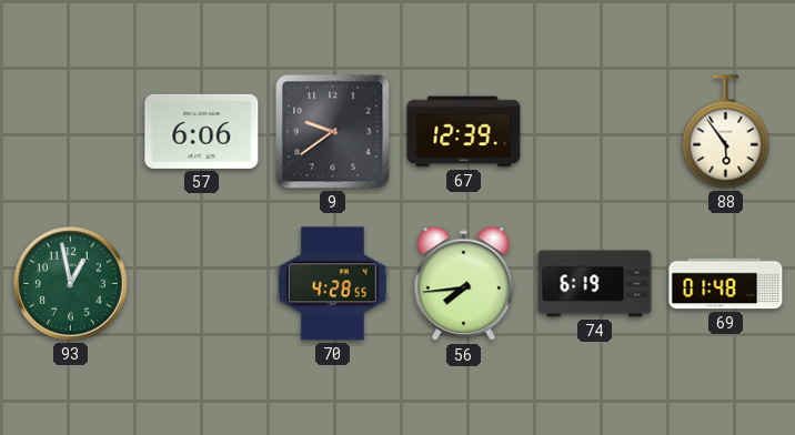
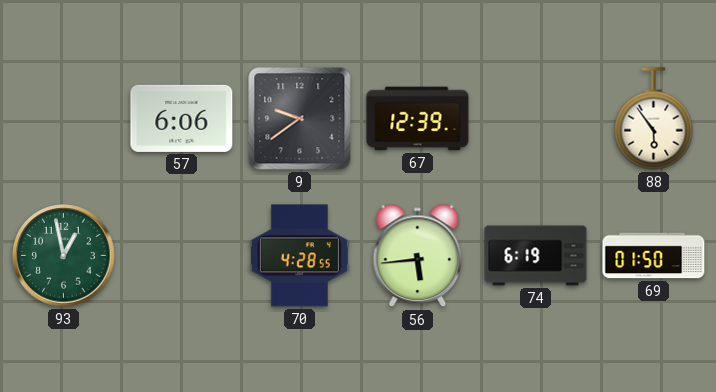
56: 7:44 -> 5:44
69: 01:48 -> 01:50
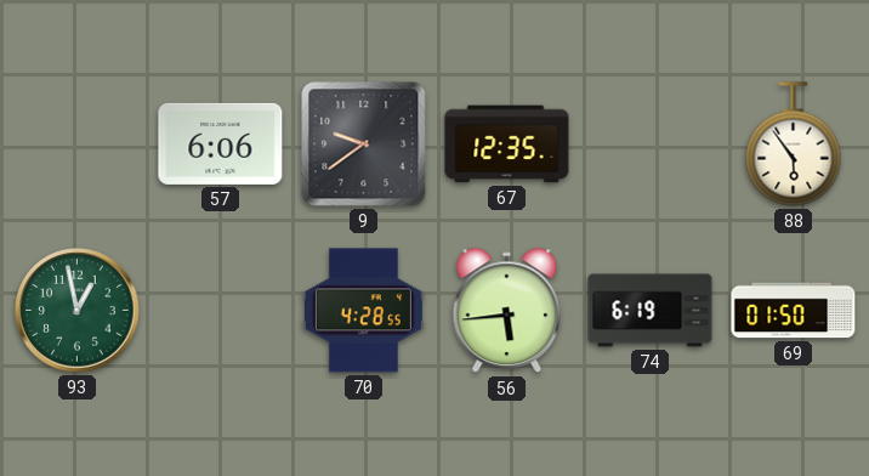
67: 12:39 -> 12:35
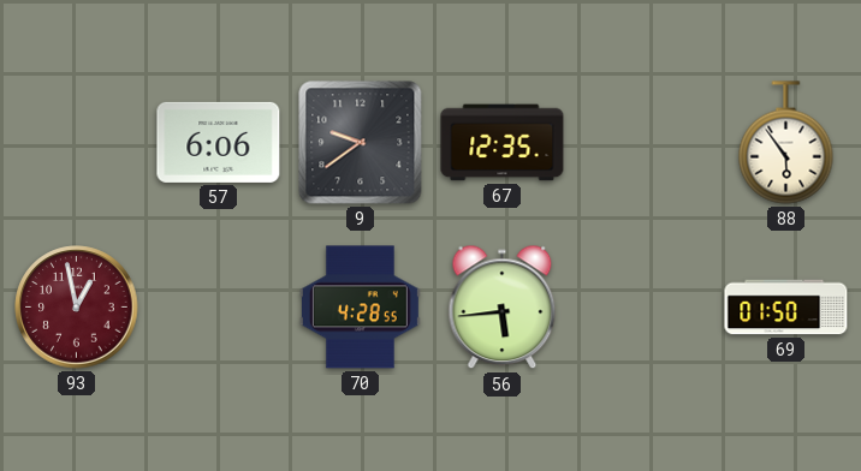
93 dial: green -> burgundy
74: 6:19 -> none
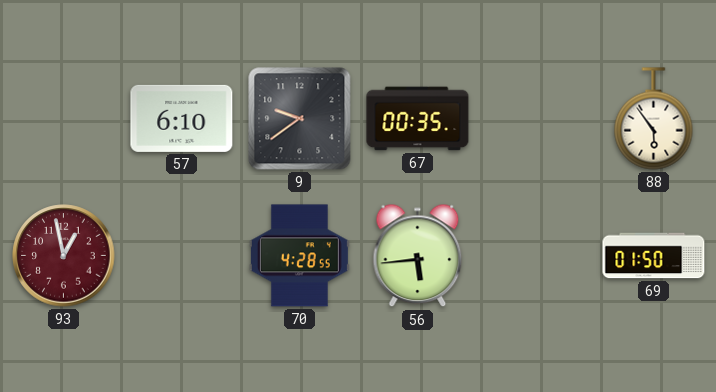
57: 6:06 -> 6:10
67: 12:35 -> 00:35
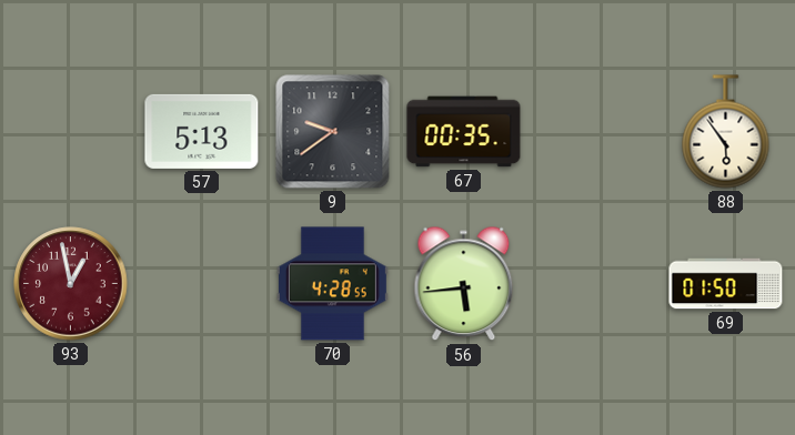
57: 6:10 -> 5:13
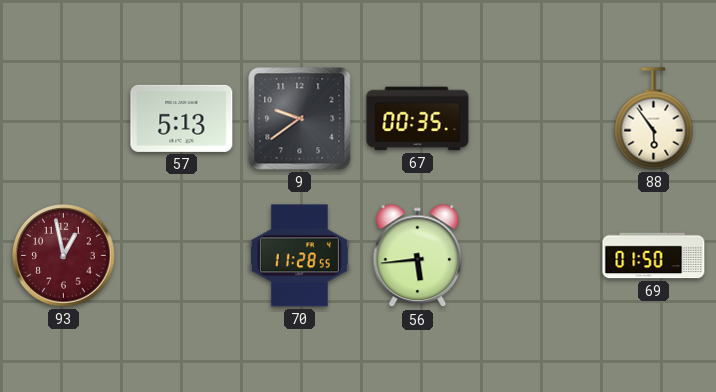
70: 4:28 -> 11:28
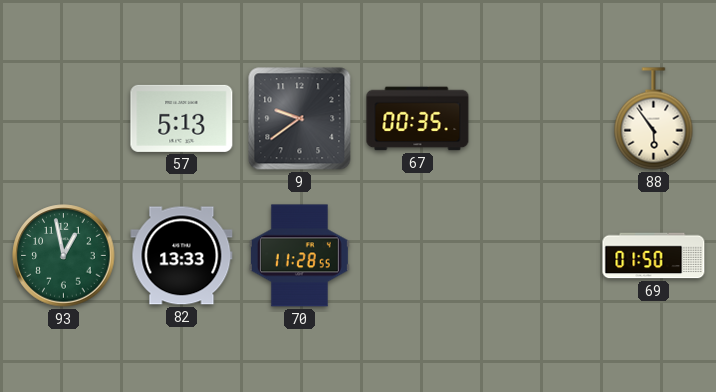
93 dial: burgundy -> green
82: none -> 13:33
56: 5:44 -> none
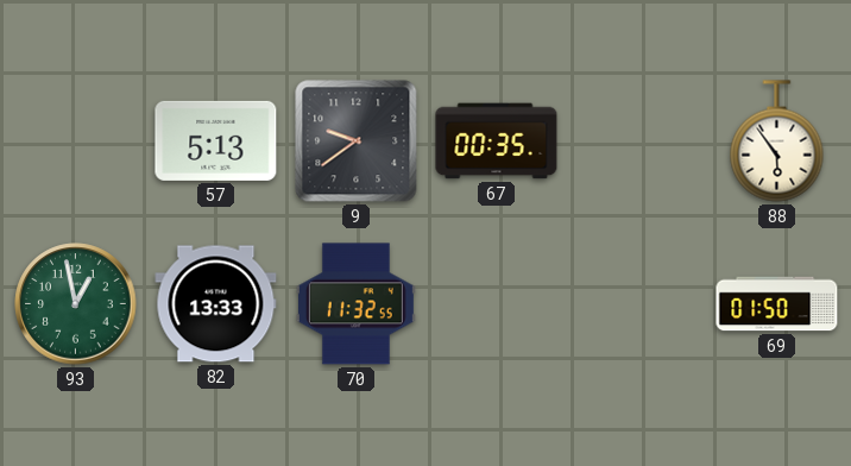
70: 11:28 -> 11:32
